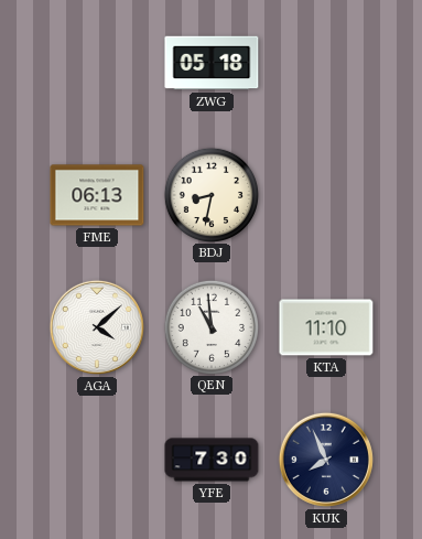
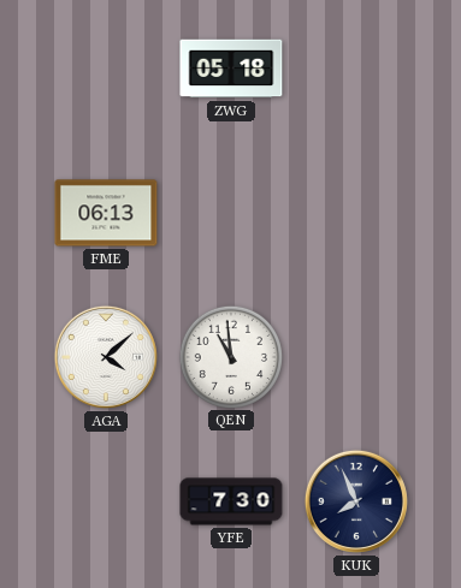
BDJ: 8:32 -> none
KTA: 11:10 -> none
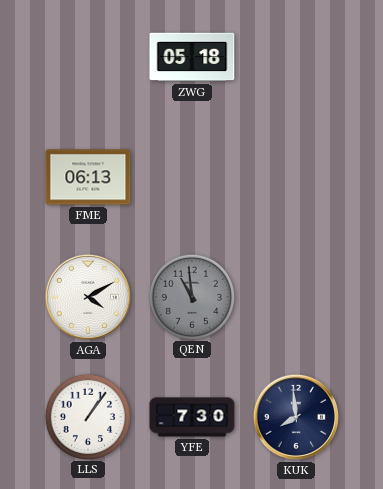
AGA: 4:08 -> 4:10
QEN dial: white -> grey
LLS: none -> 1:06
KUK: 7:56 -> 7:59
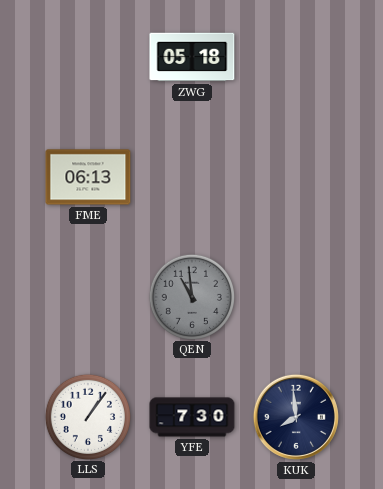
AGA: 4:10 -> none
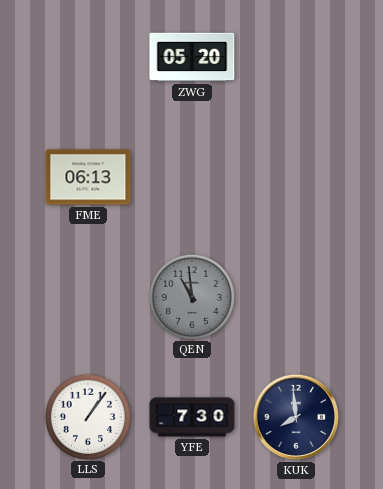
ZWG: 05:18 -> 05:20
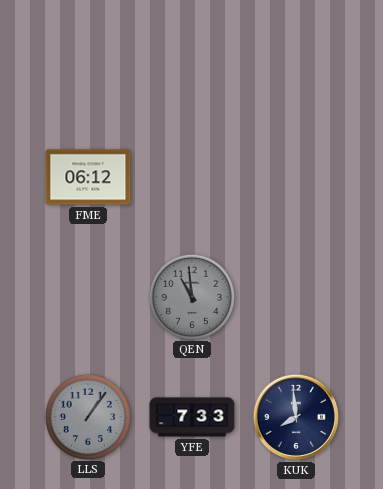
ZWG: 05:20 -> none
FME: 06:13 -> 06:12
LLS dial: white -> grey
YFE: 7:30 -> 7:33
